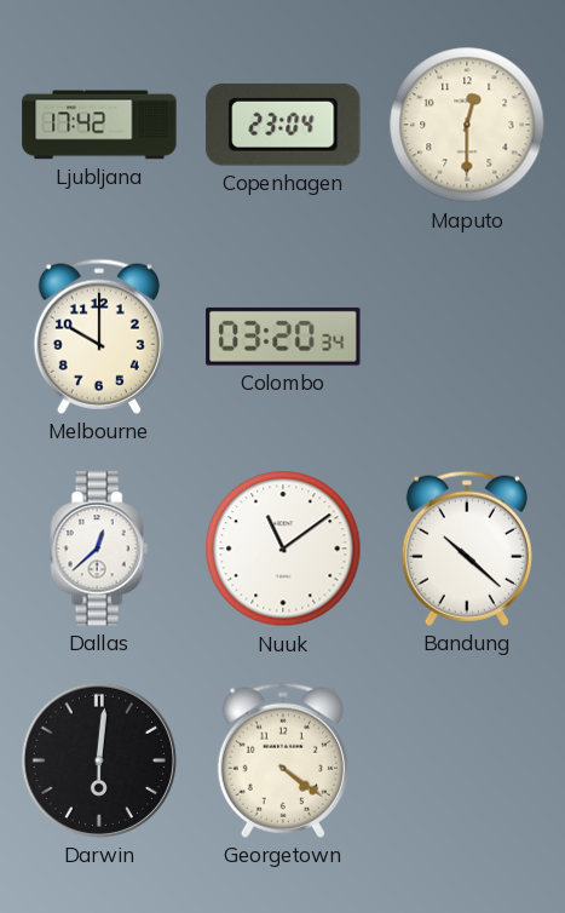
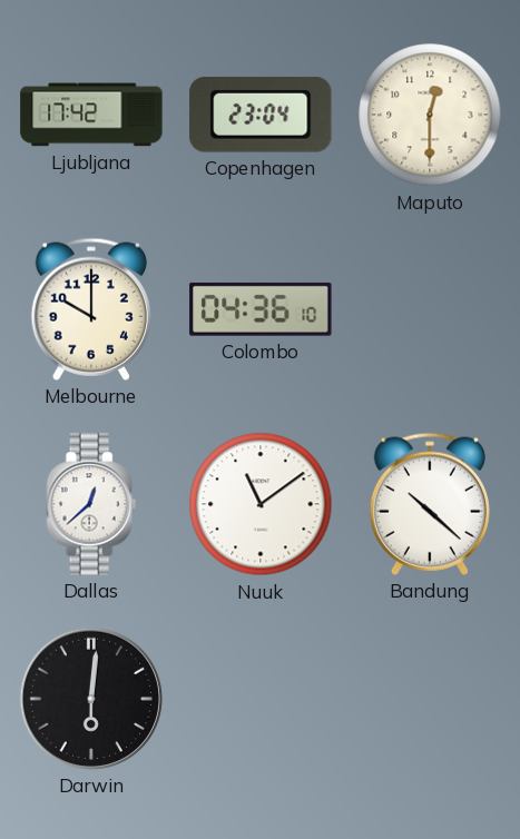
Colombo: 03:20 -> 04:36
Georgetown: 4:21 -> none
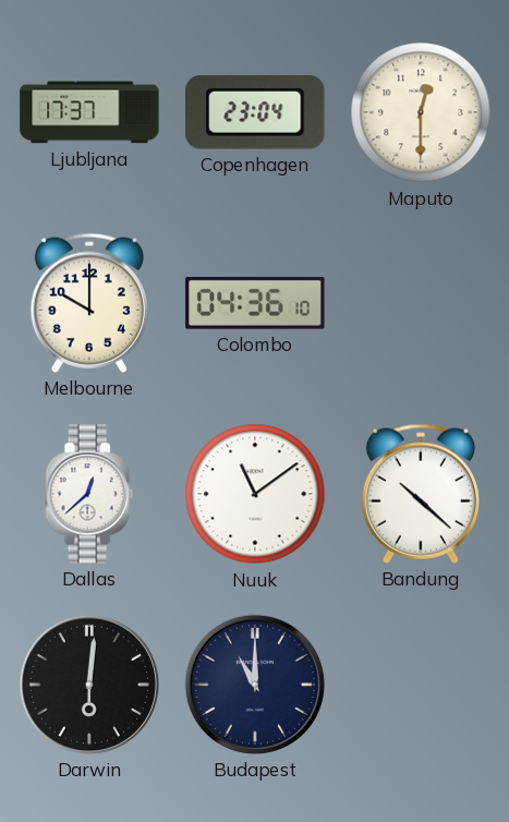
Ljubljana: 17:42 -> 17:37
Budapest: none -> 11:00
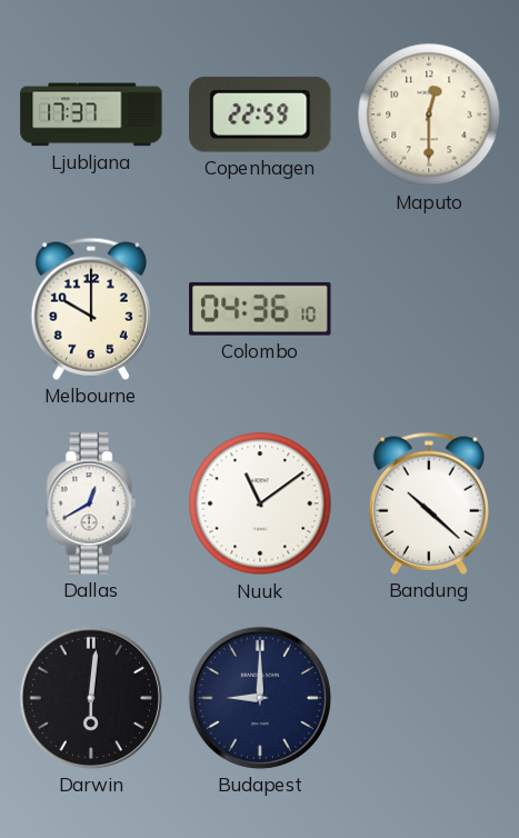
Copenhagen: 23:04 -> 22:59
Dallas: 12:38 -> 12:40
Budapest: 11:00 -> 9:00
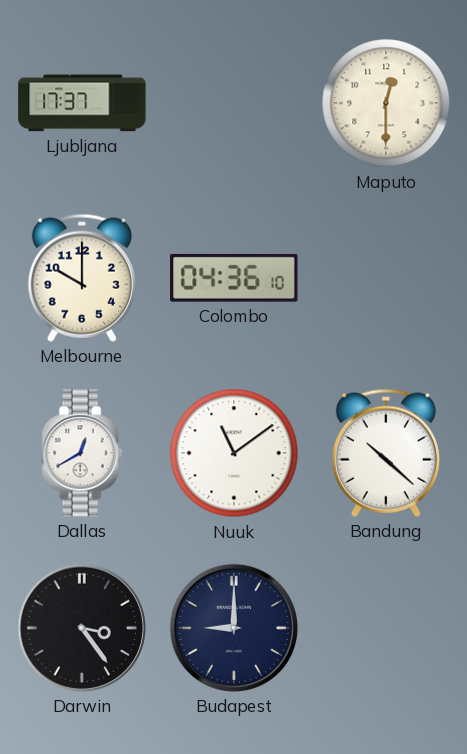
Copenhagen: 22:59 -> none
Darwin: 6:01 -> 3:24
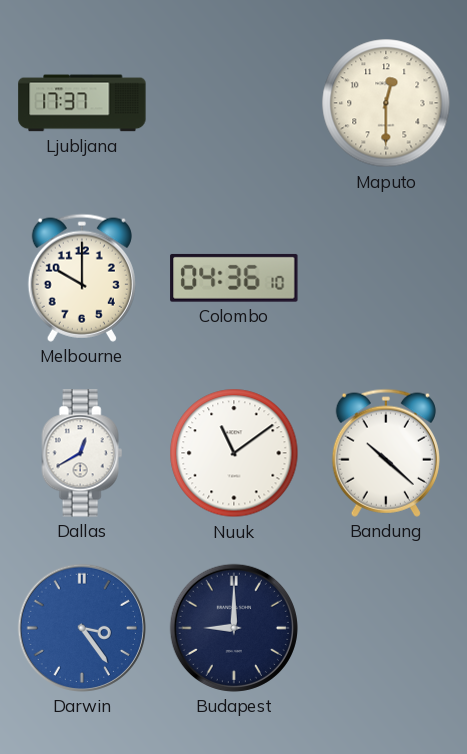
Darwin dial: black -> blue
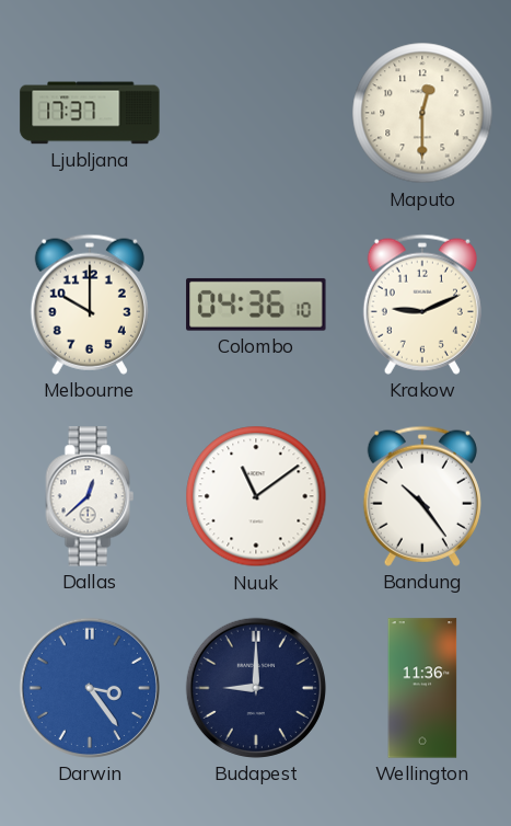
Krakow: none -> 9:11
Dallas: 12:40 -> 12:38
Bandung: 10:22 -> 10:24
Wellington: none -> 11:36
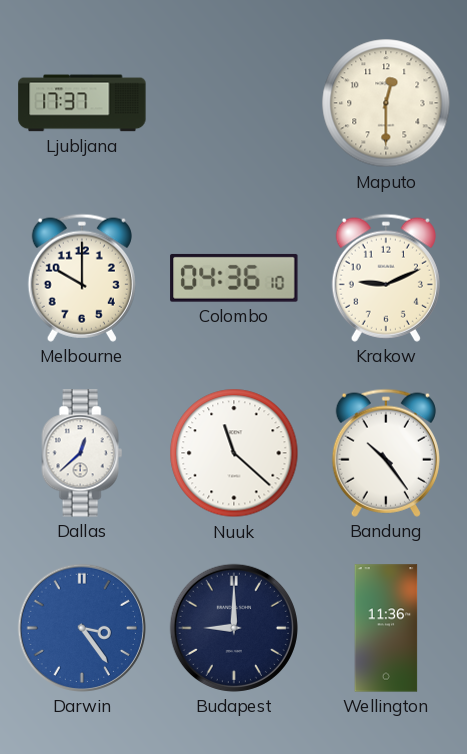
Nuuk: 11:09 -> 11:22
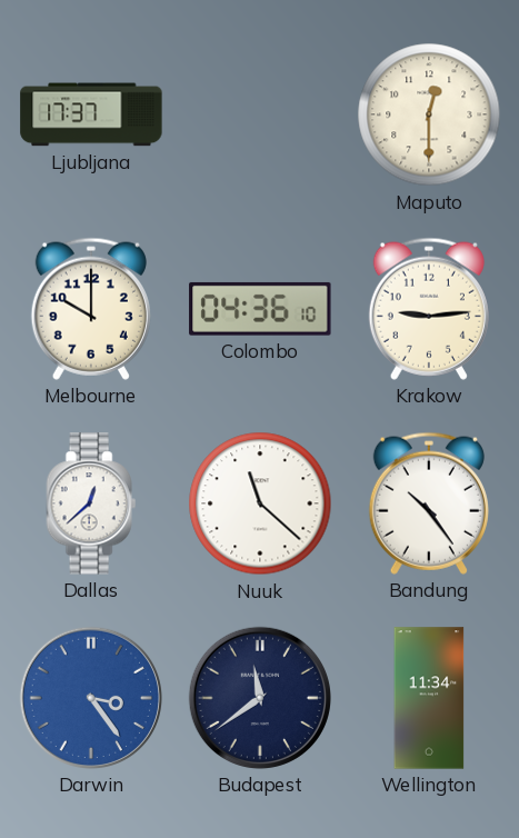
Krakow: 9:11 -> 9:14
Budapest: 9:00 -> 11:39
Wellington: 11:36 -> 11:34
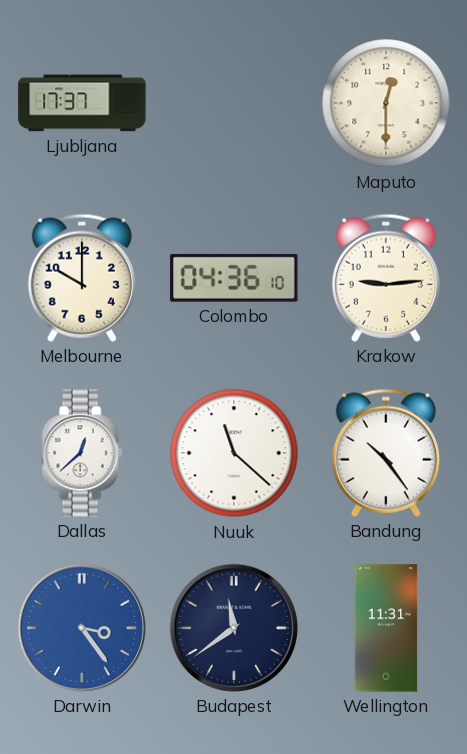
Wellington: 11:34 -> 11:31
